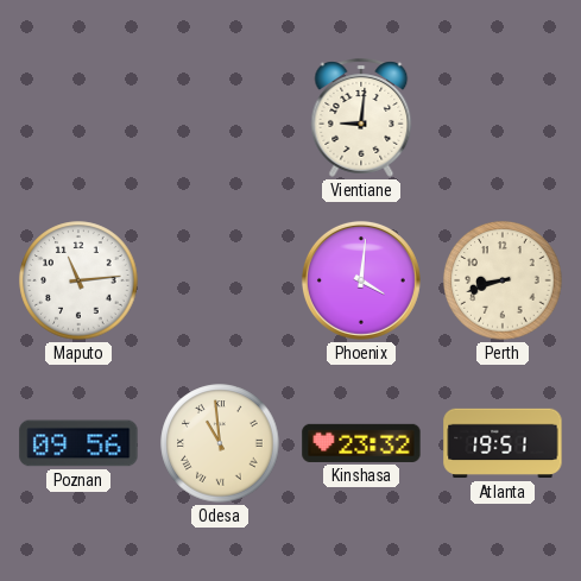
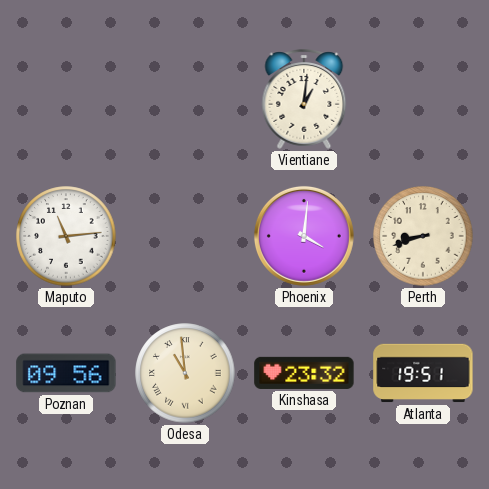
Vientiane: 9:01 -> 1:01
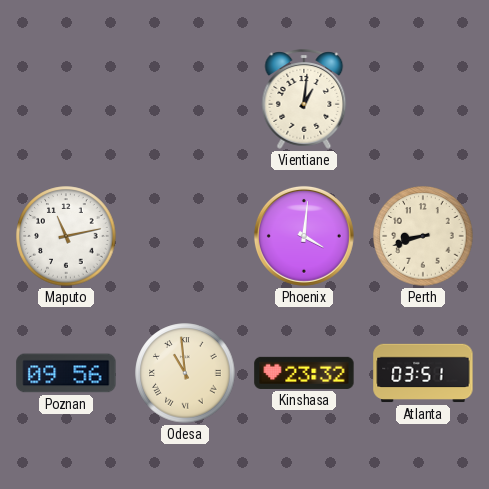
Maputo: 11:14 -> 11:13
Atlanta: 19:51 -> 03:51
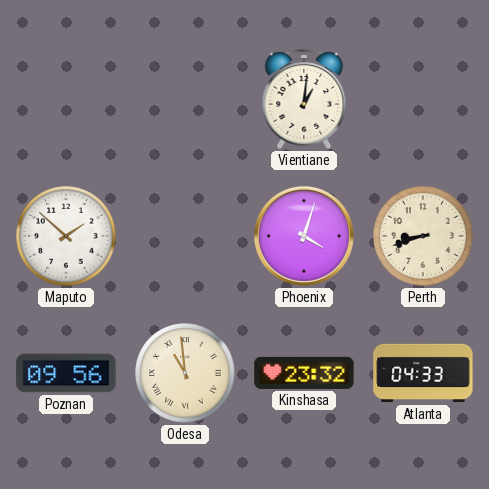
Maputo: 11:13 -> 1:52
Phoenix: 4:01 -> 4:03
Atlanta: 03:51 -> 04:33
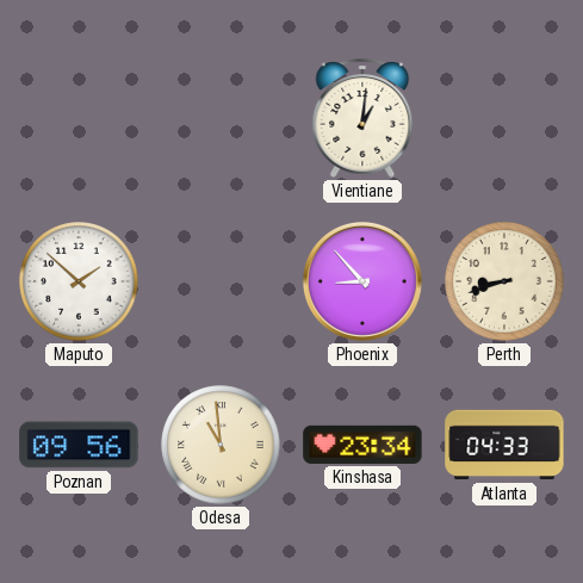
Phoenix: 4:03 -> 8:53
Kinshasa: 23:32 -> 23:34
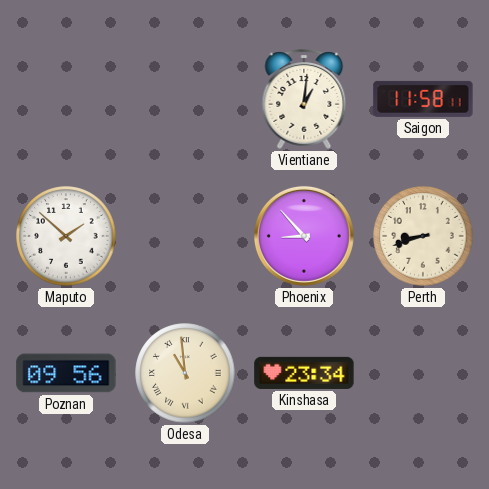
Saigon: none -> 11:58
Atlanta: 04:33 -> none
